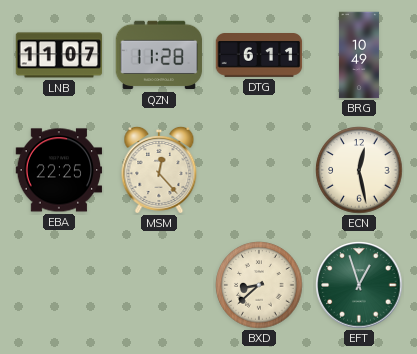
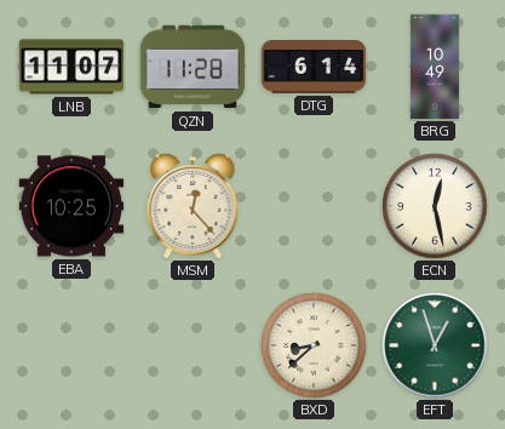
DTG: 6:11 -> 6:14
EBA: 22:25 -> 10:25
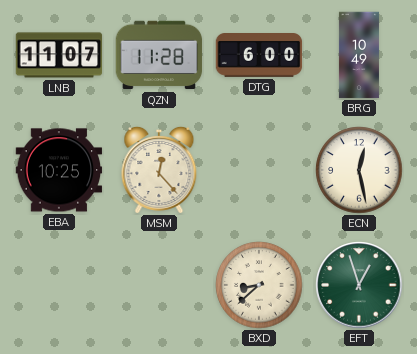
DTG: 6:14 -> 6:00
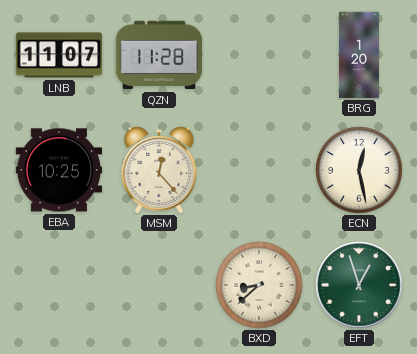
DTG: 6:00 -> none
BRG: 10:49 -> 1:20
